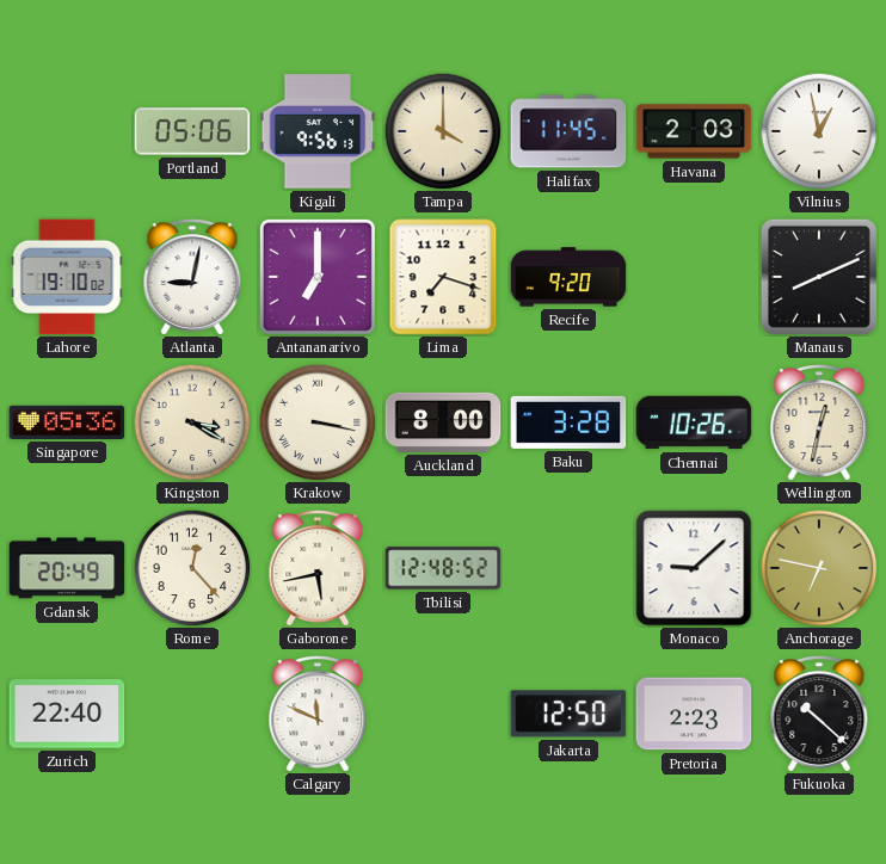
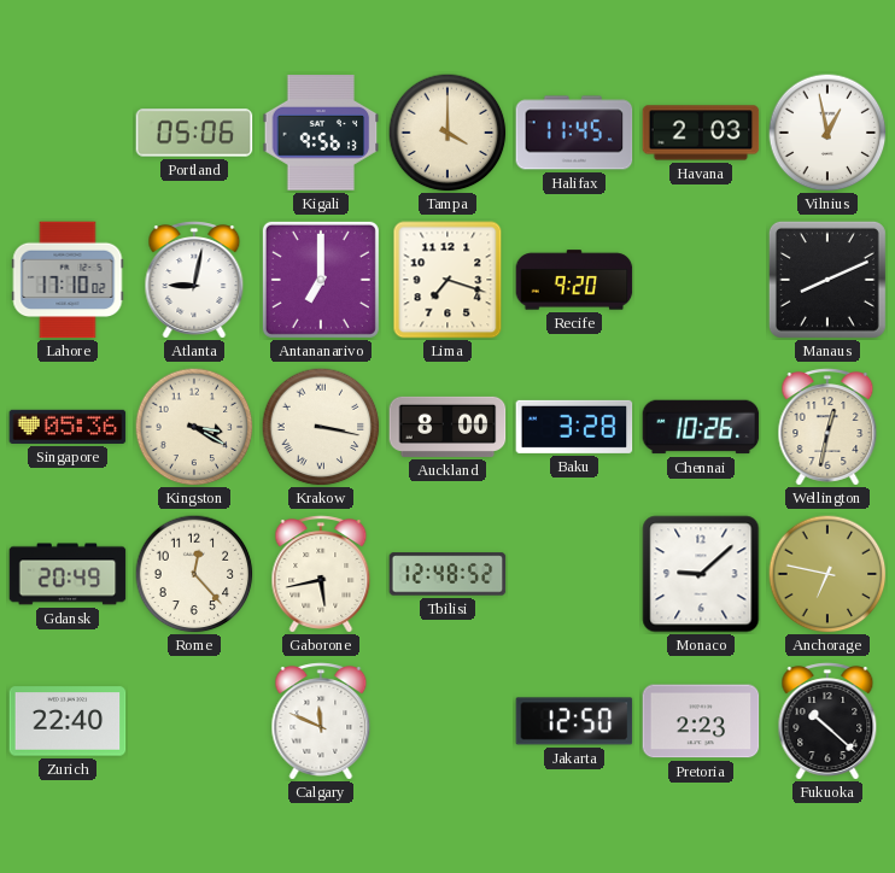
Lahore: 19:10 -> 17:10
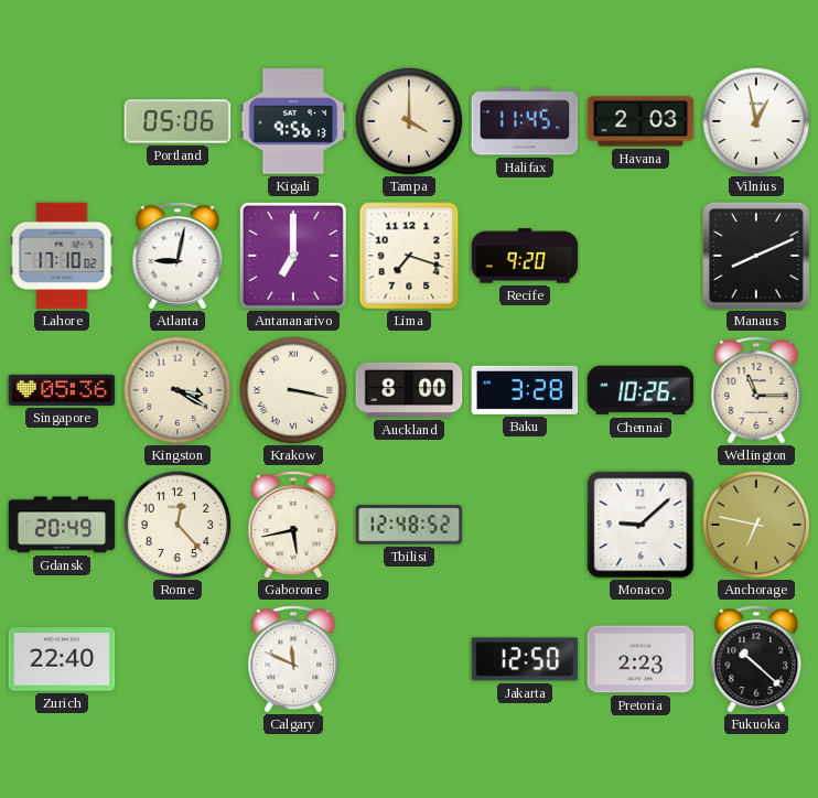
Wellington: 12:32 -> 11:15
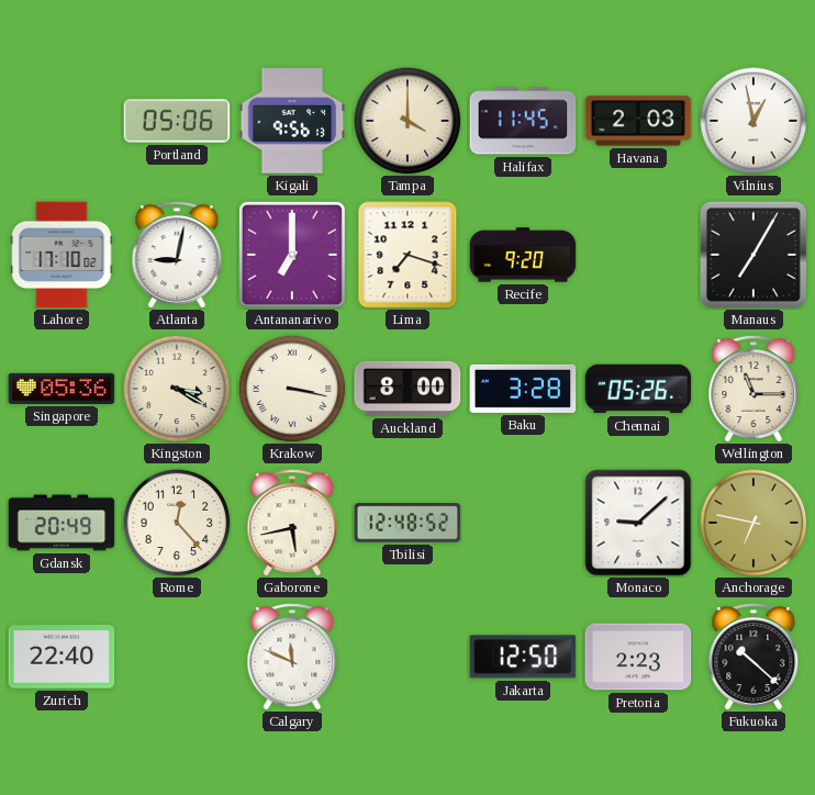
Manaus: 8:11 -> 7:05
Chennai: 10:26 -> 05:26
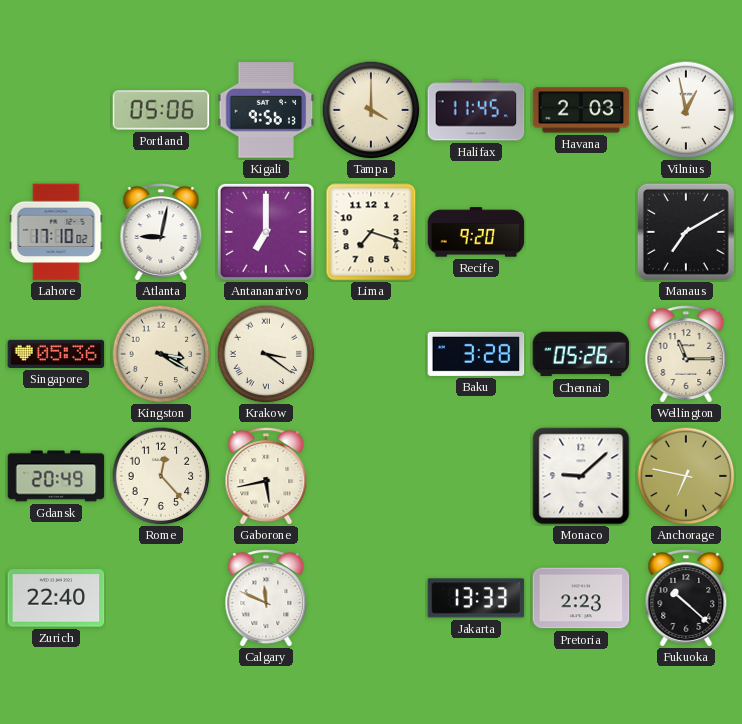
Manaus: 7:05 -> 7:10
Krakow: 3:17 -> 3:21
Auckland: 8:00 -> none
Tbilisi: 12:48 -> none
Jakarta: 12:50 -> 13:33
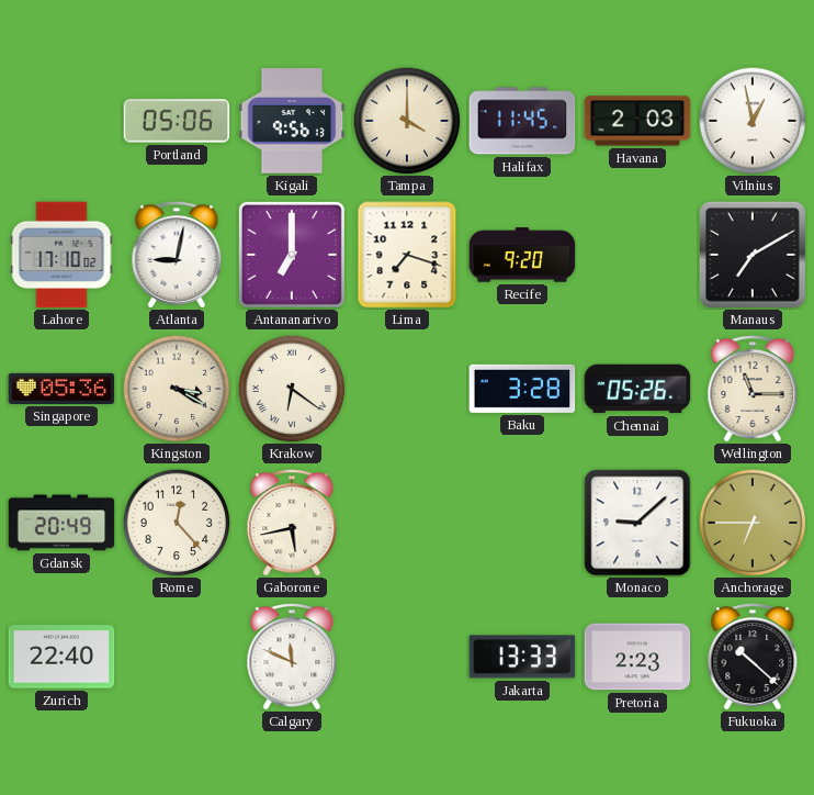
Krakow: 3:21 -> 6:21
Anchorage: 6:47 -> 6:45
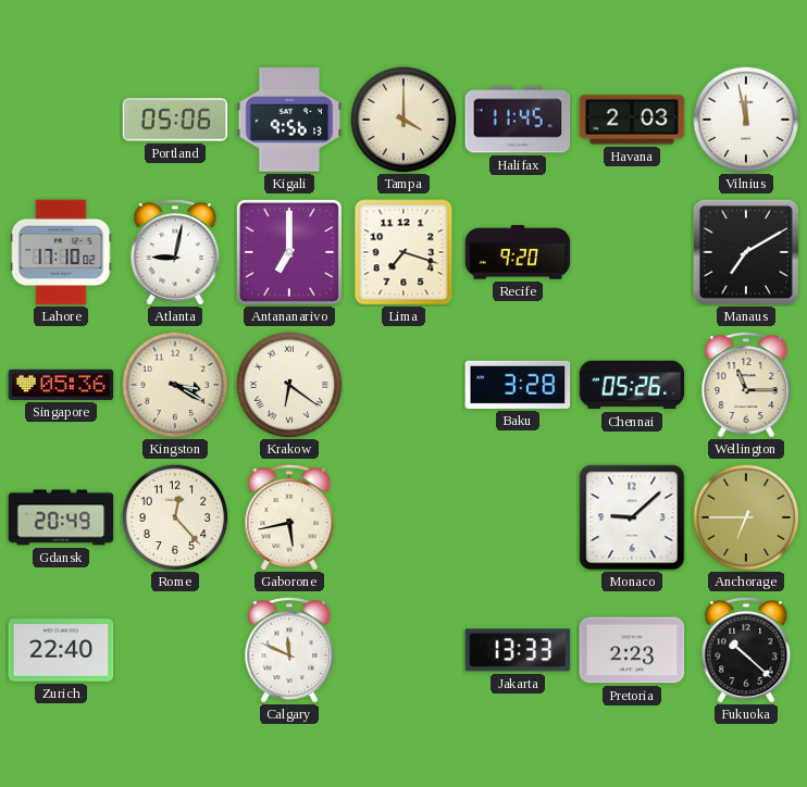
Vilnius: 12:58 -> 11:58
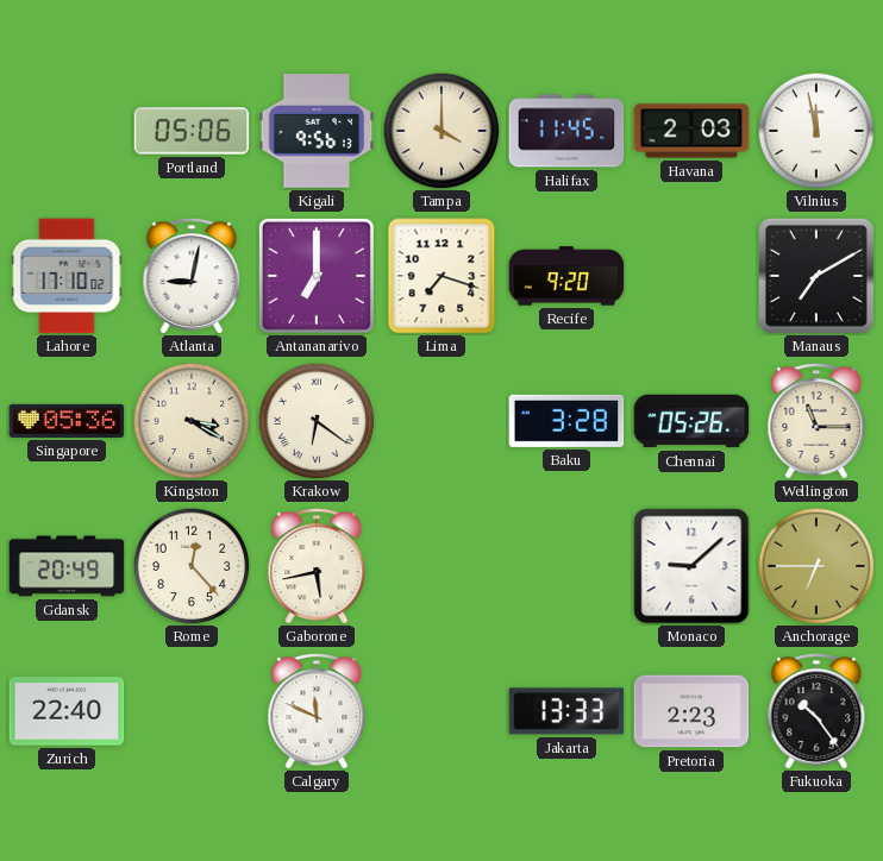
Fukuoka: 10:22 -> 10:24
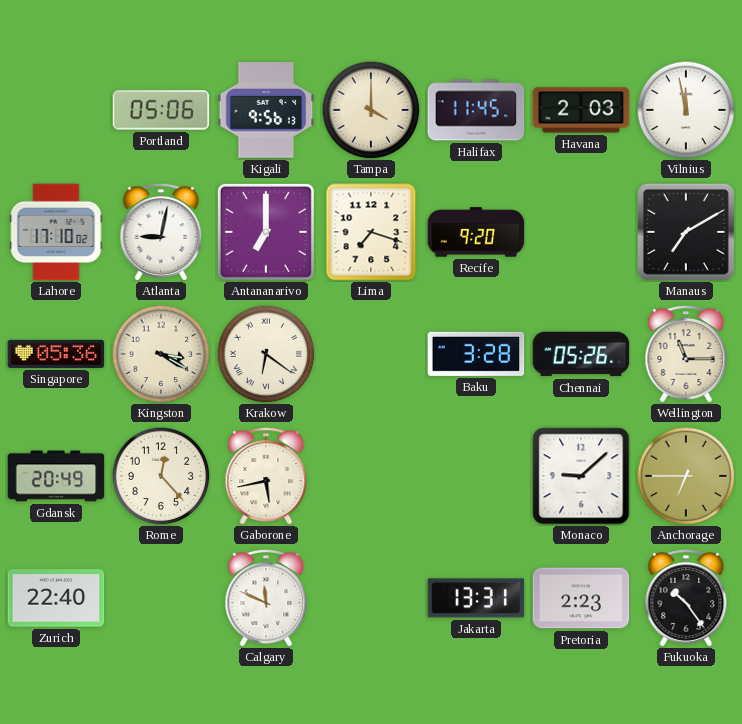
Jakarta: 13:33 -> 13:31
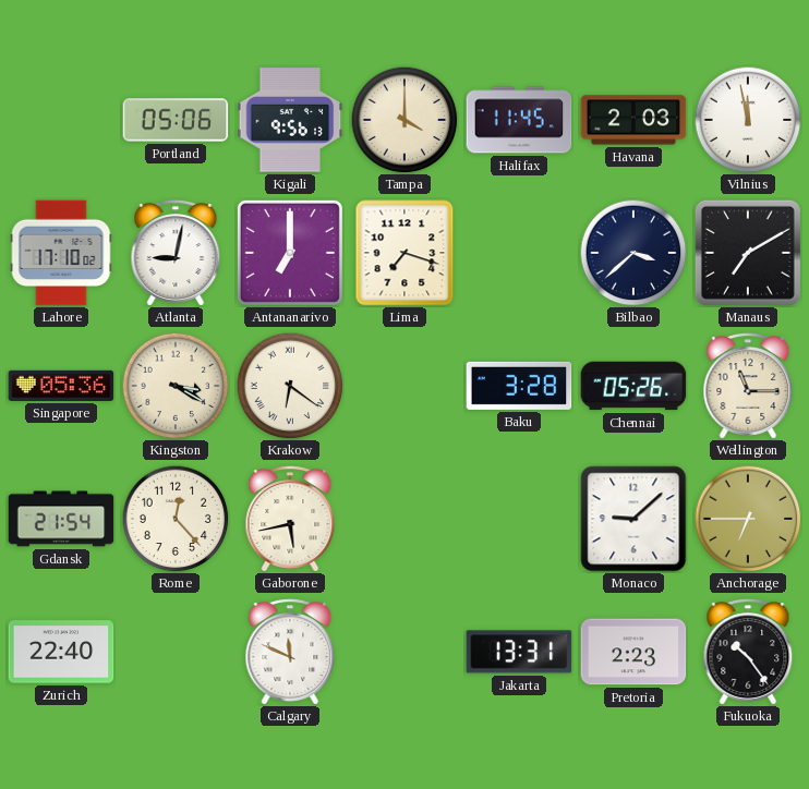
Recife: 9:20 -> none
Bilbao: none -> 3:38
Gdansk: 20:49 -> 21:54
